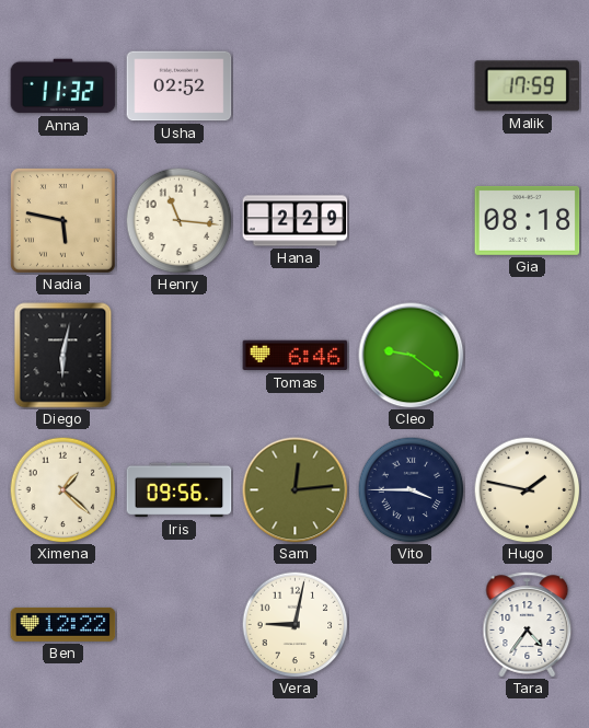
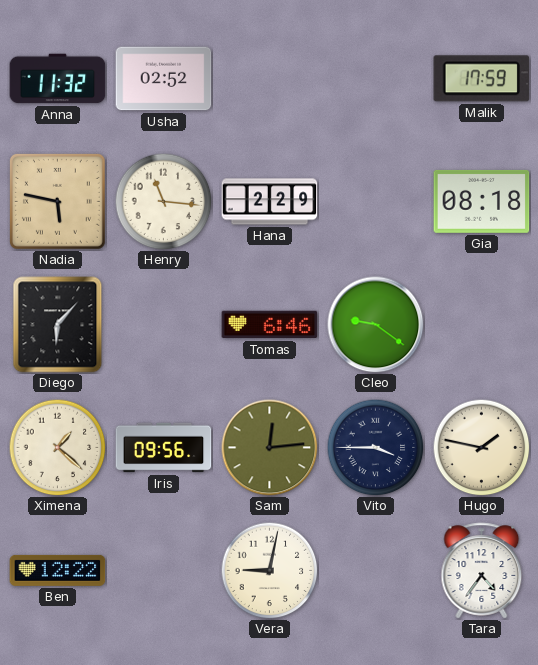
Diego: 6:02 -> 6:07
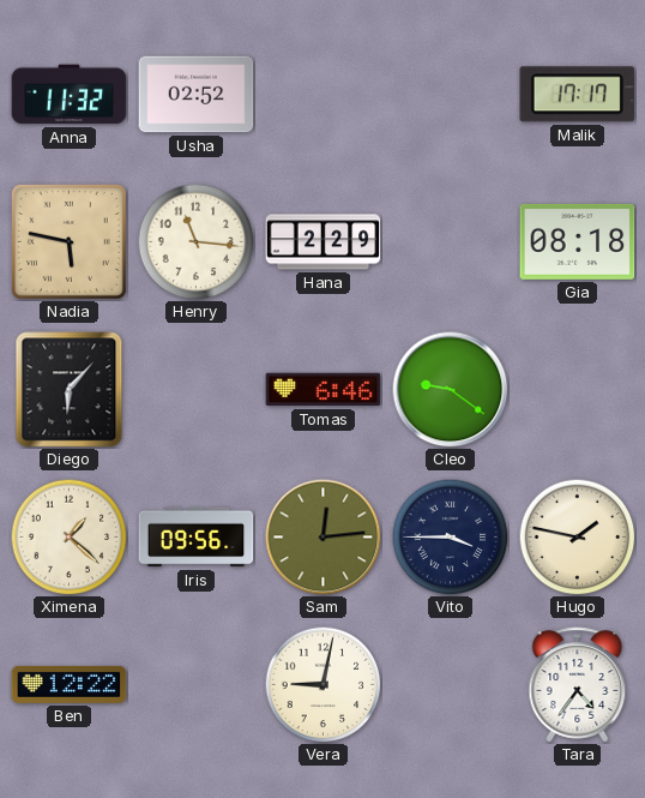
Malik: 17:59 -> 17:17
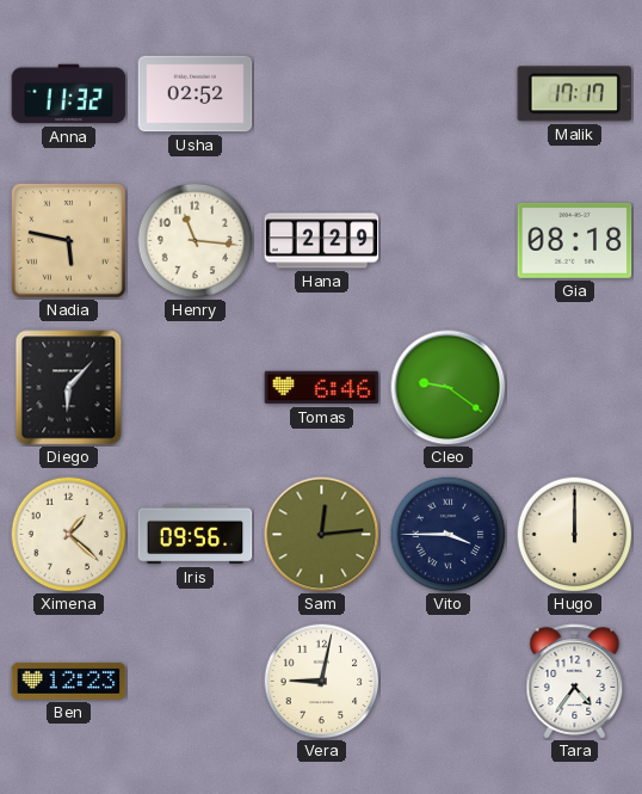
Hugo: 1:47 -> 12:00
Ben: 12:22 -> 12:23
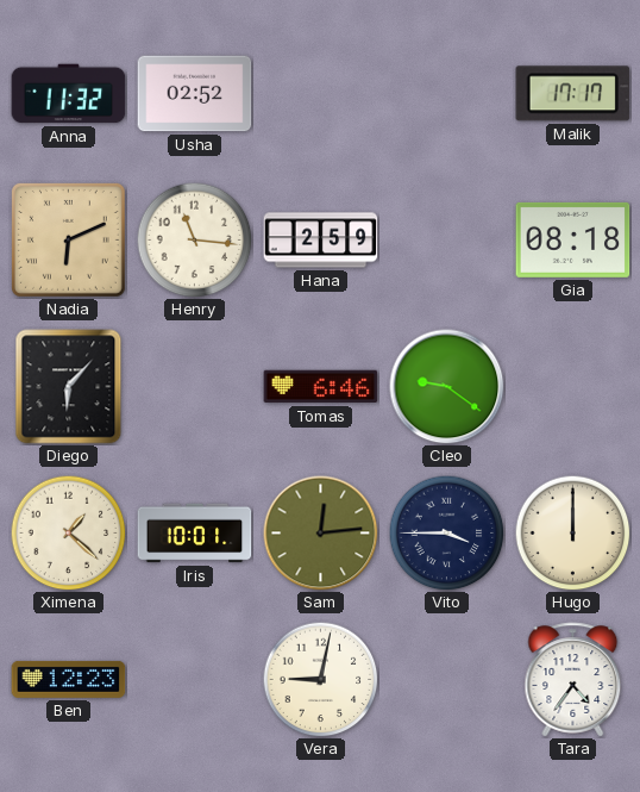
Nadia: 5:47 -> 6:11
Hana: 2:29 -> 2:59
Iris: 09:56 -> 10:01
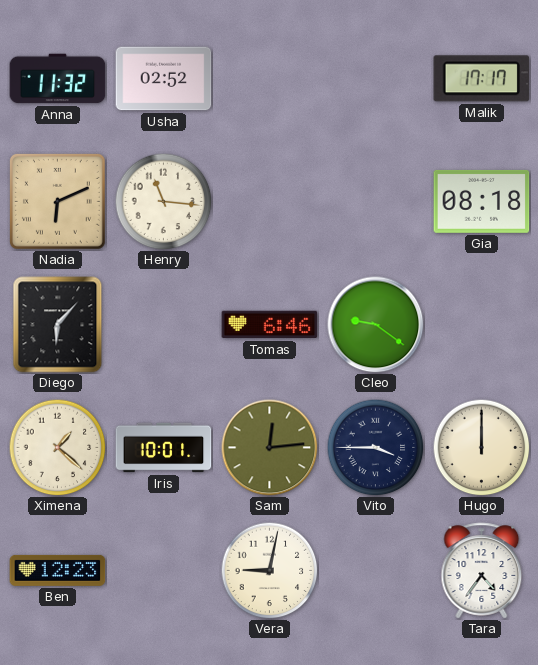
Hana: 2:59 -> none
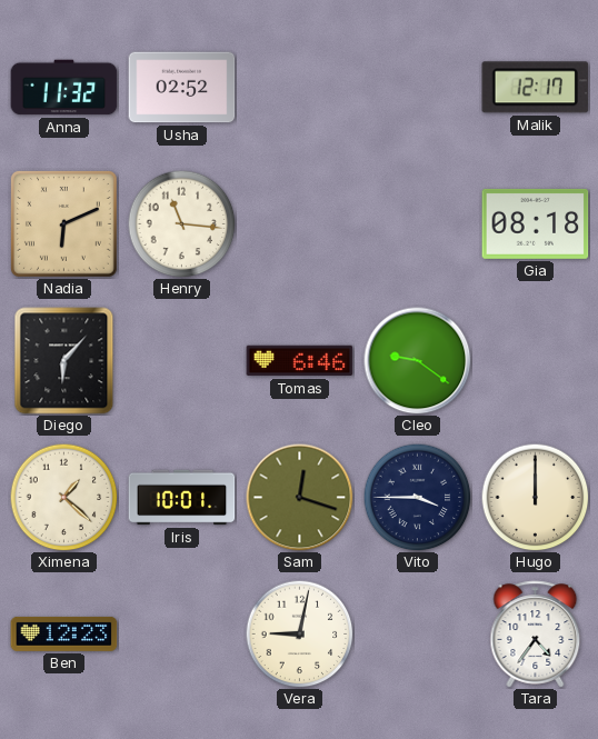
Malik: 17:17 -> 12:17
Sam: 12:14 -> 12:18
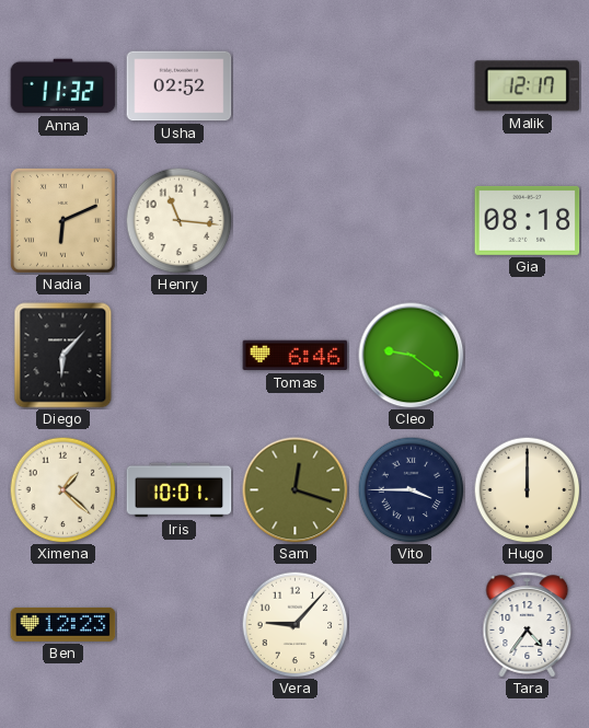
Vera: 9:02 -> 9:07
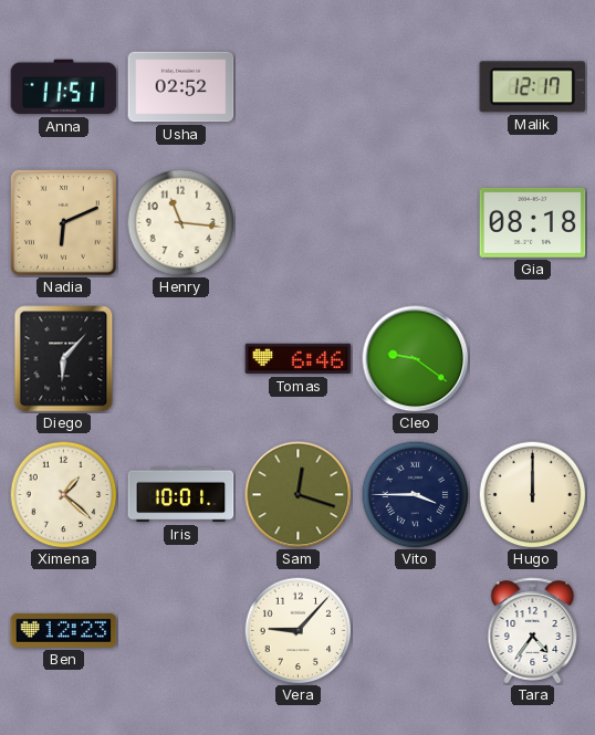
Anna: 11:32 -> 11:51
